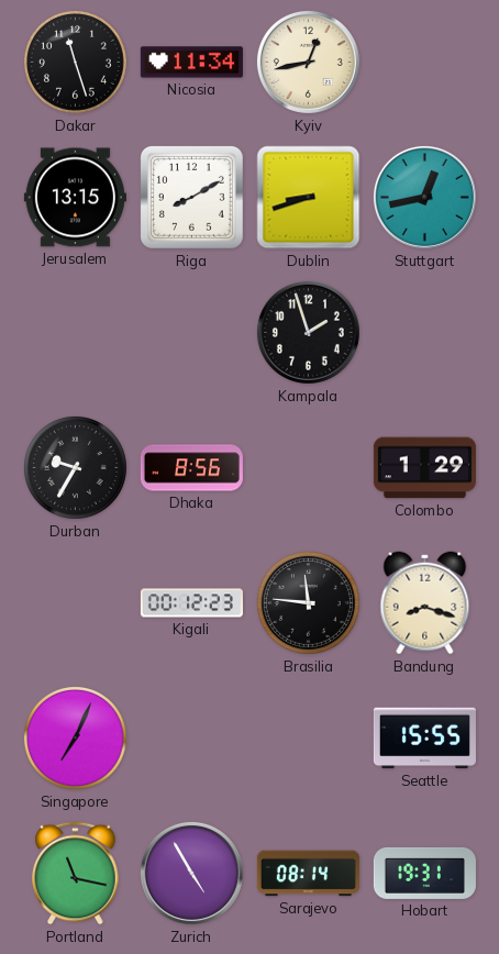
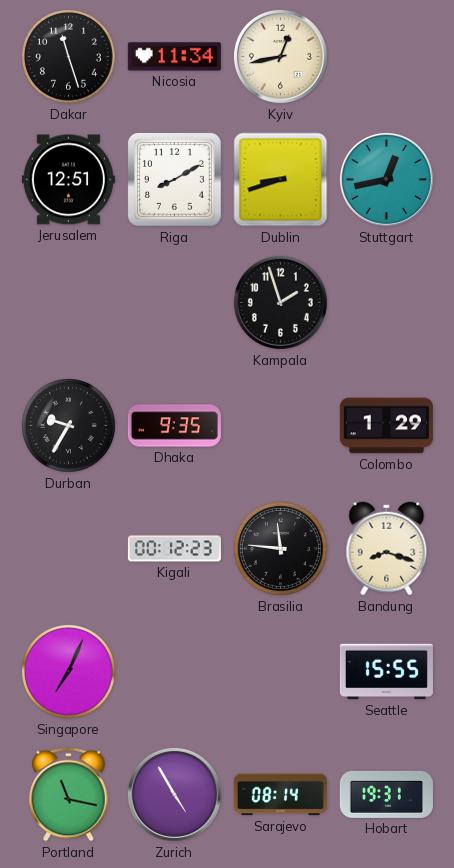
Jerusalem: 13:15 -> 12:51
Dhaka: 8:56 -> 9:35
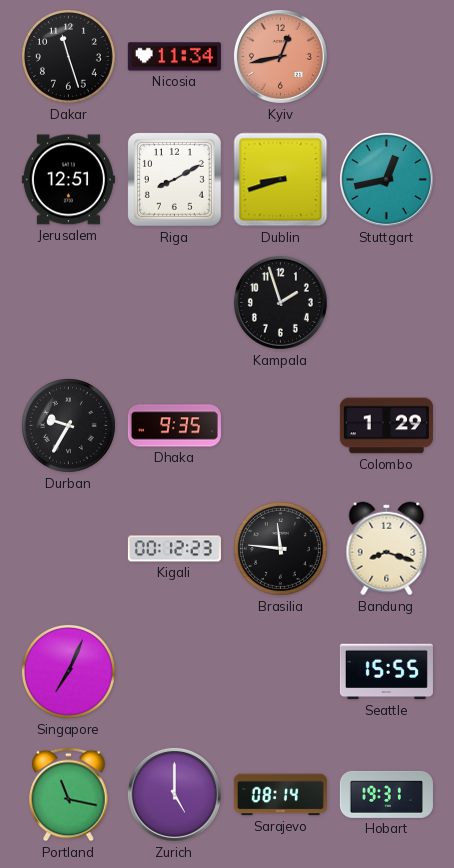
Kyiv dial: cream -> salmon
Zurich: 4:55 -> 5:00
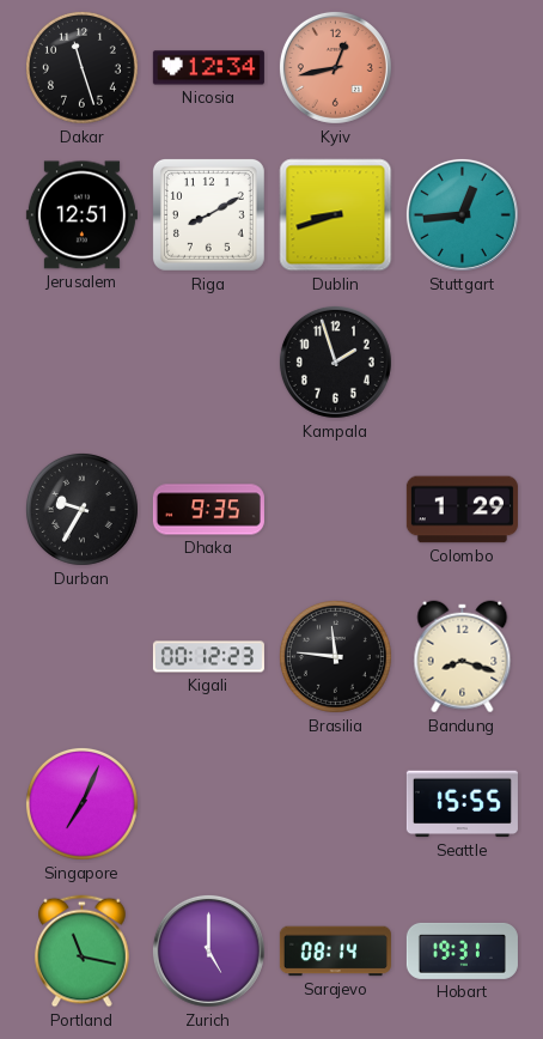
Nicosia: 11:34 -> 12:34
Stuttgart: 12:43 -> 12:44
